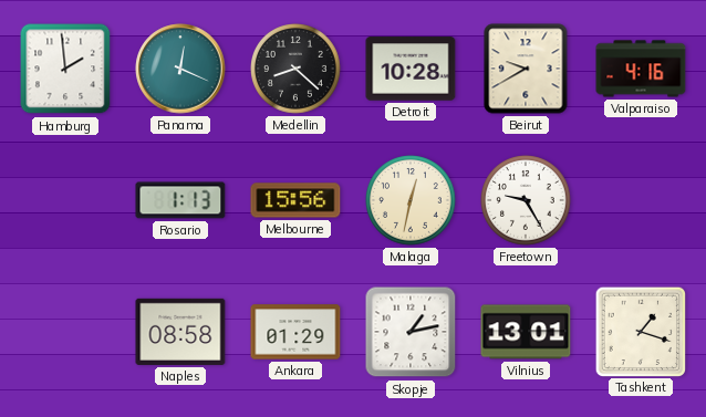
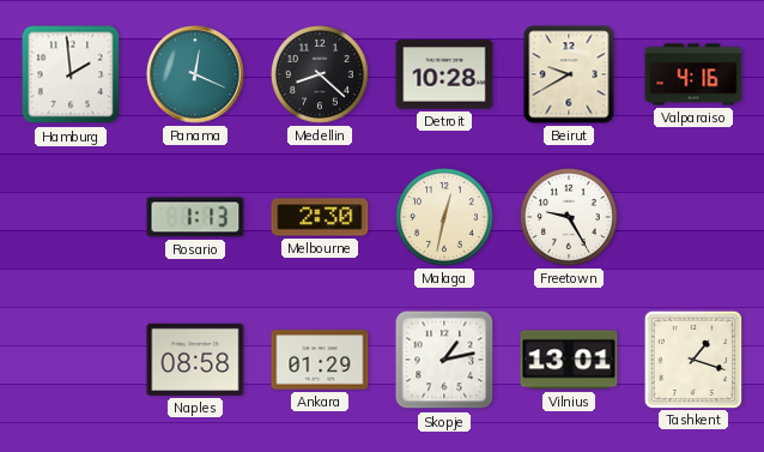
Melbourne: 15:56 -> 2:30
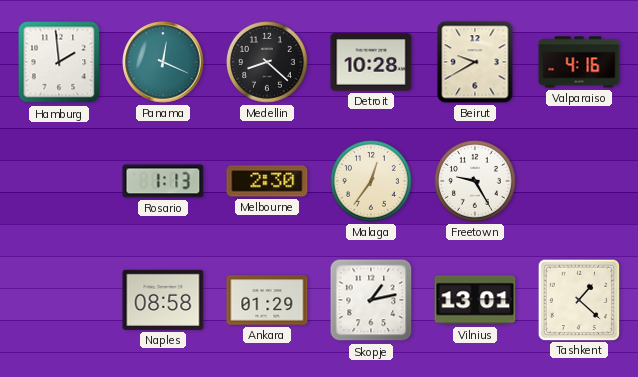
Malaga: 12:32 -> 12:36
Tashkent: 1:18 -> 1:22
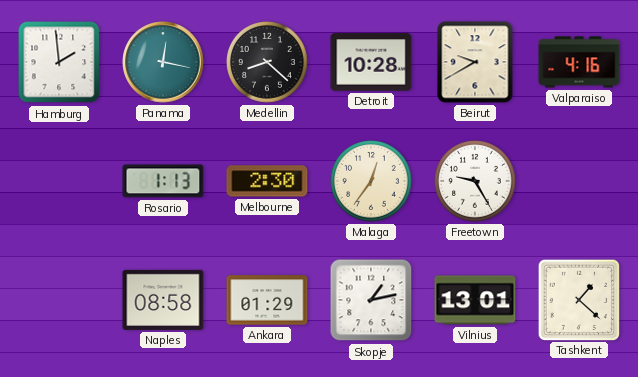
Panama: 12:19 -> 12:17
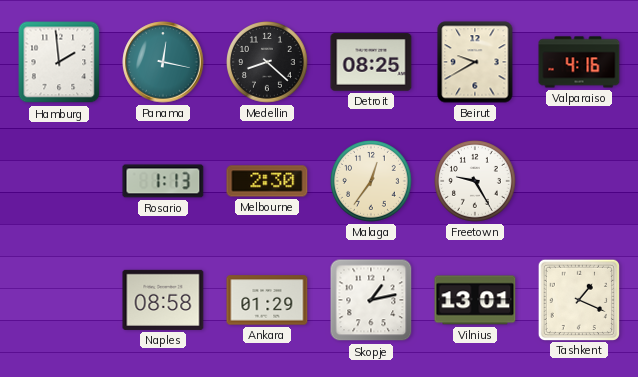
Detroit: 10:28 -> 08:25
Tashkent: 1:22 -> 1:19
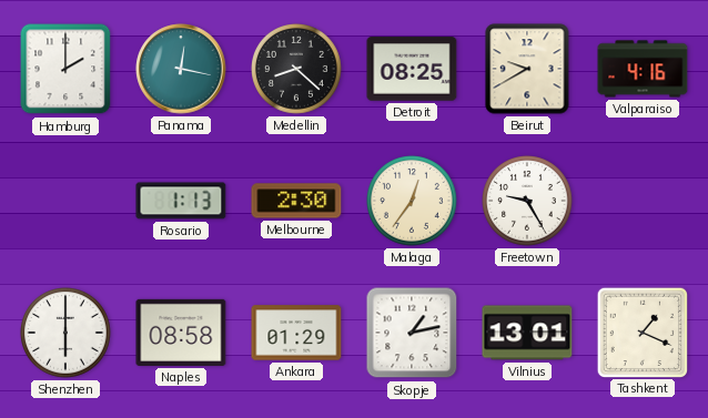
Hamburg: 1:59 -> 2:00
Shenzhen: none -> 6:00
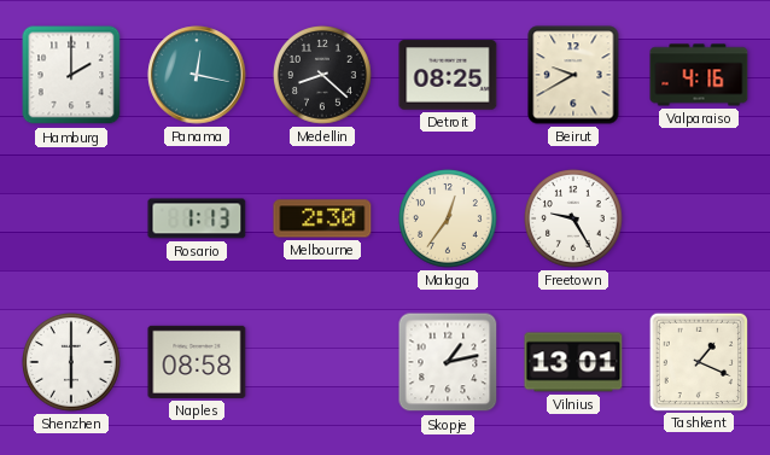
Ankara: 01:29 -> none
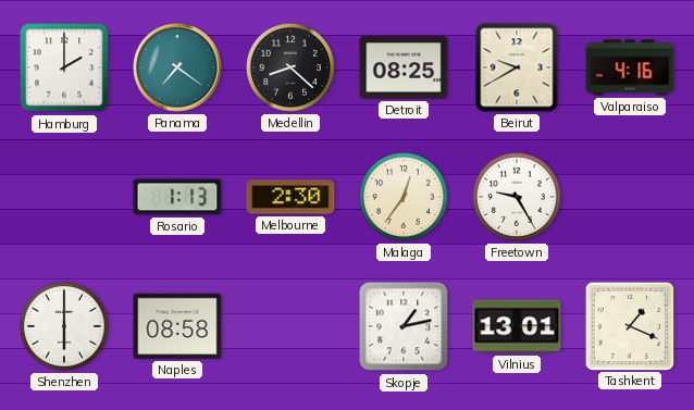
Panama: 12:17 -> 7:21
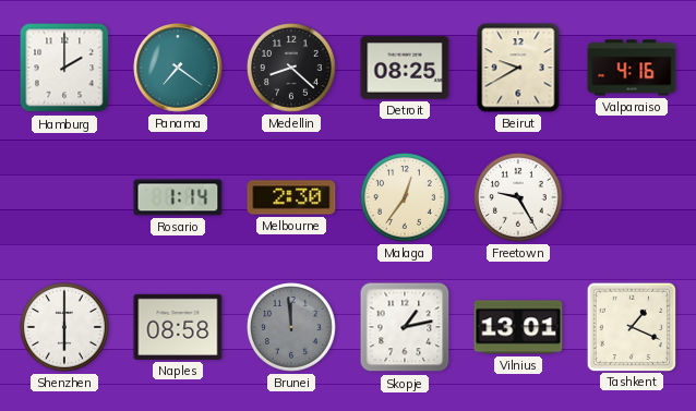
Rosario: 1:13 -> 1:14
Brunei: none -> 11:59
